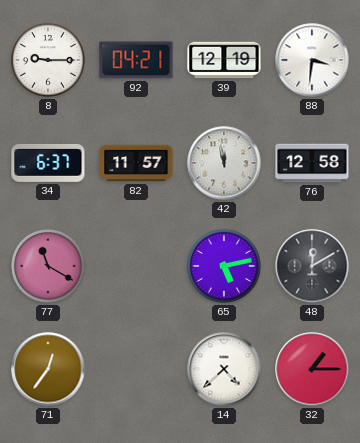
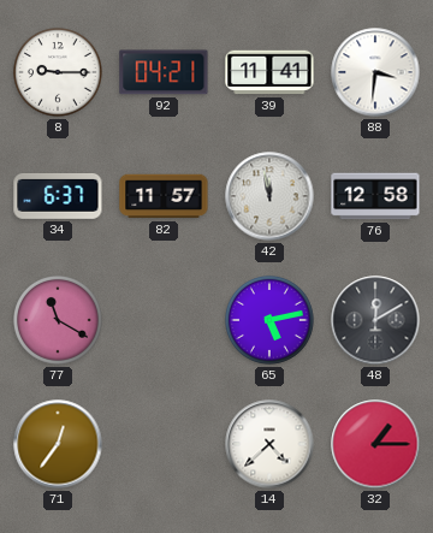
39: 12:19 -> 11:41
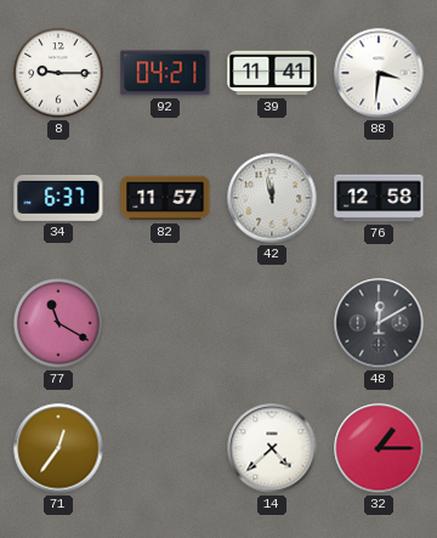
65: 5:13 -> none
